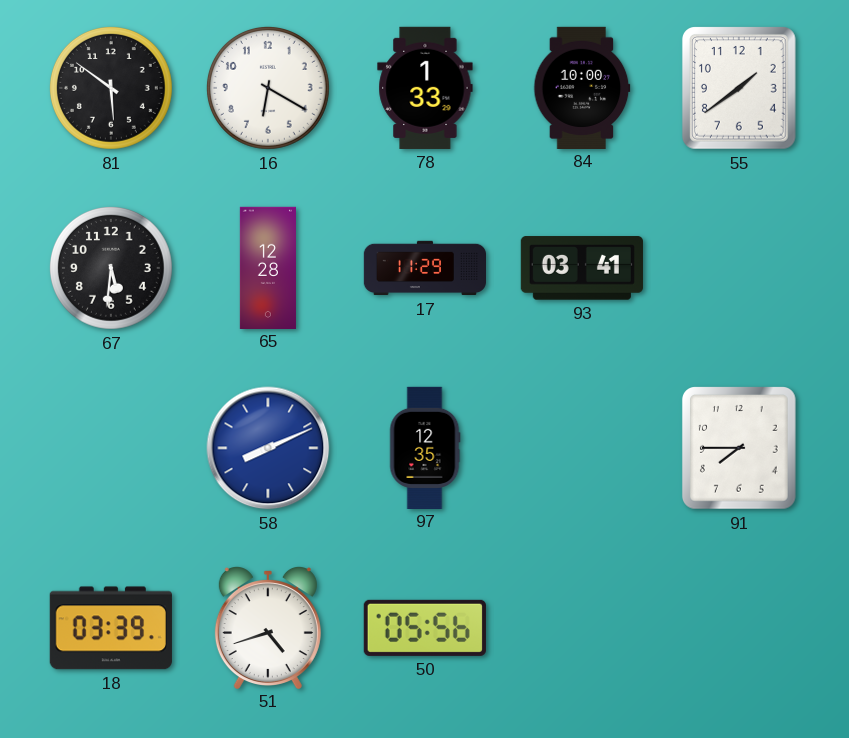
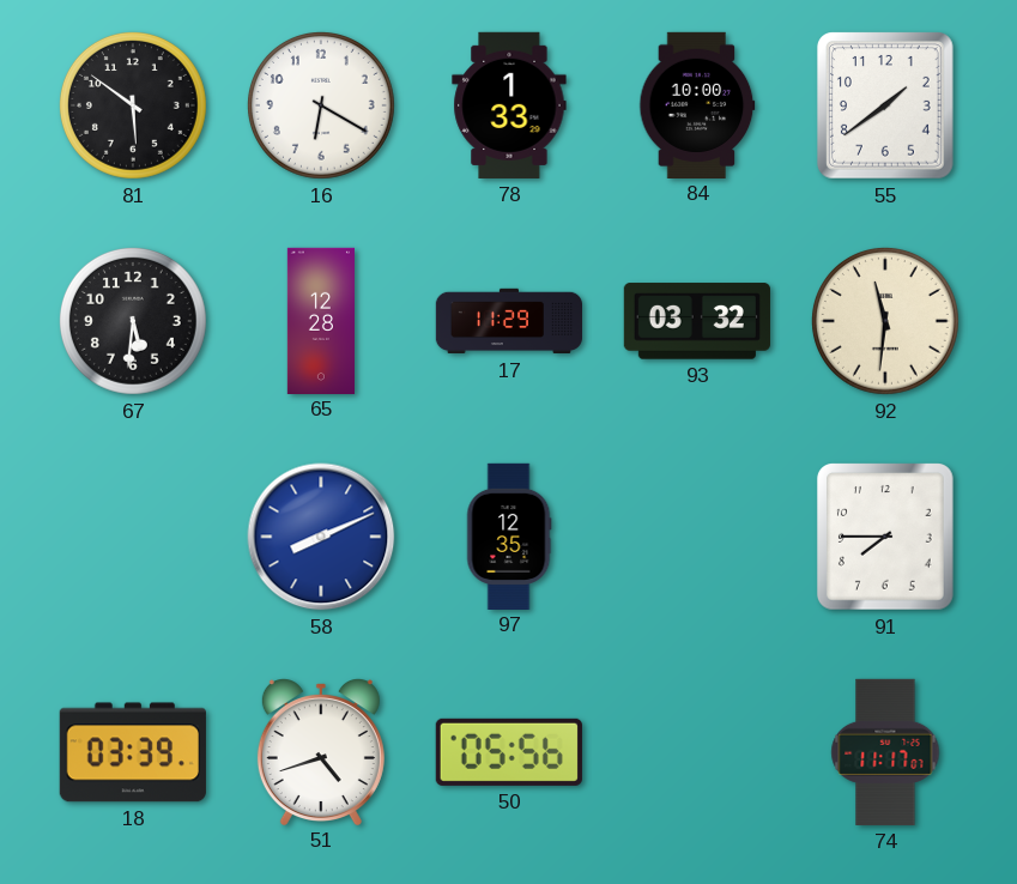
93: 03:41 -> 03:32
92: none -> 11:31
74: none -> 11:17
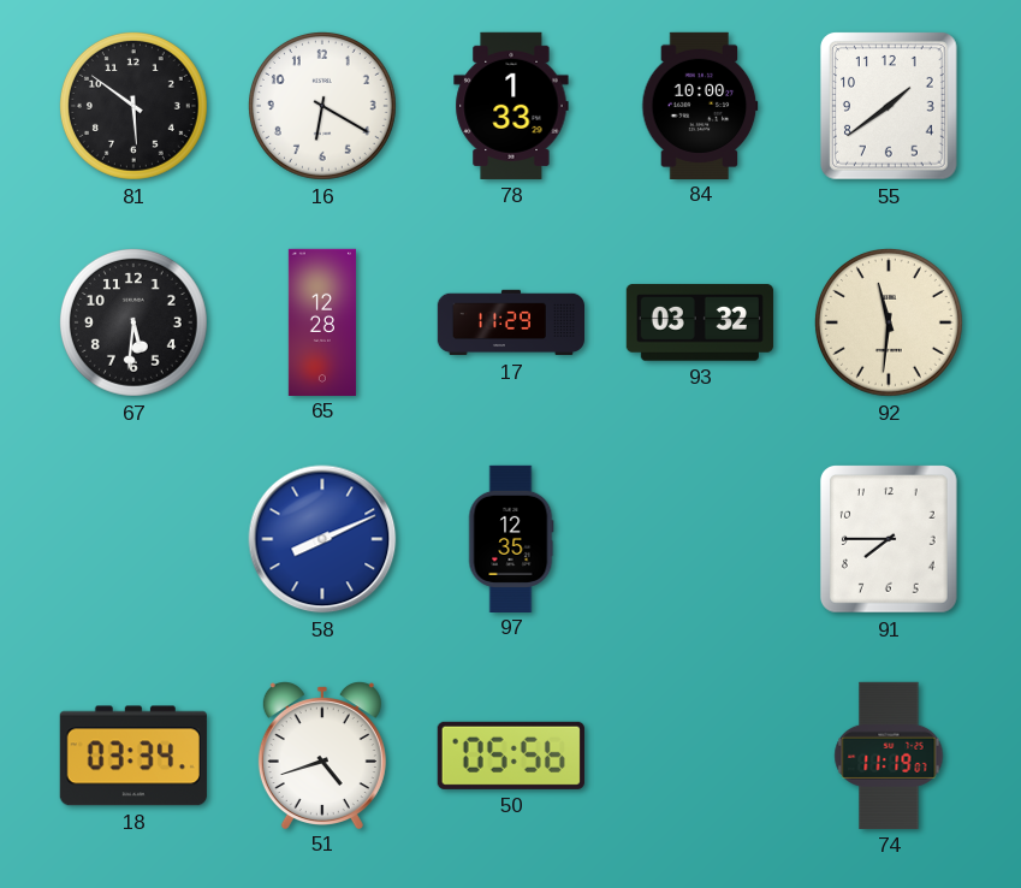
18: 03:39 -> 03:34
74: 11:17 -> 11:19
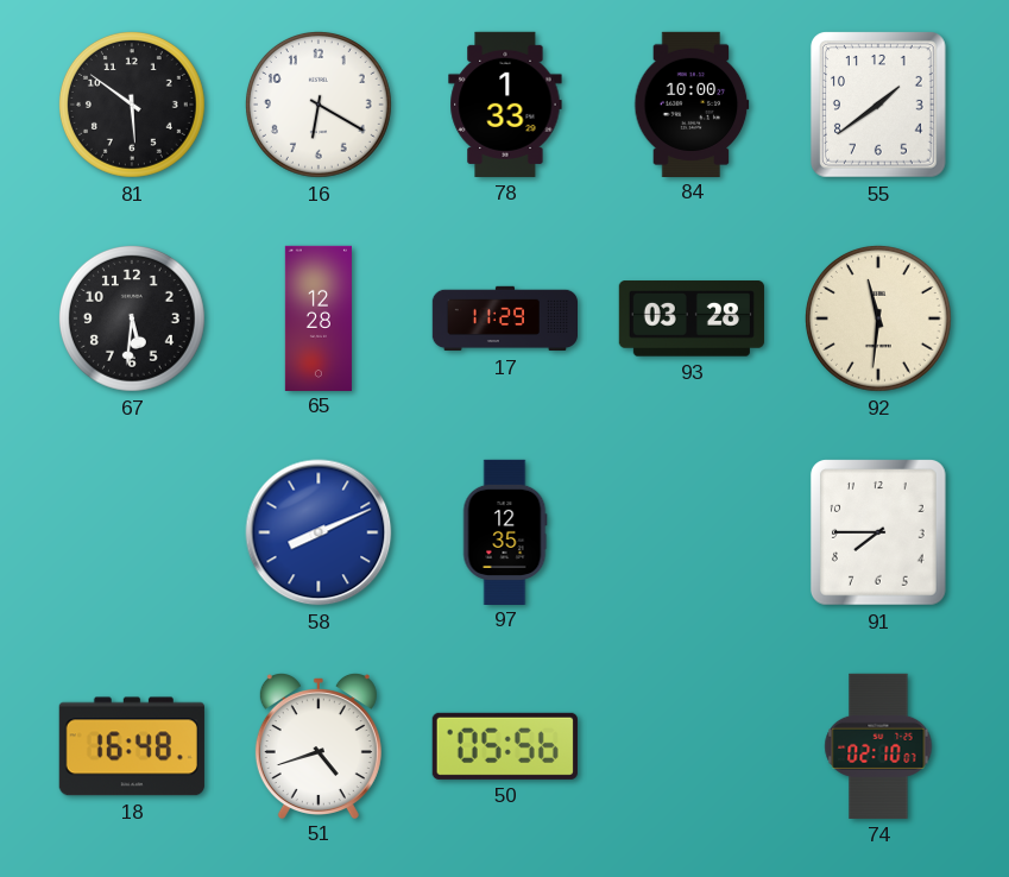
93: 03:32 -> 03:28
18: 03:34 -> 16:48
74: 11:19 -> 02:10
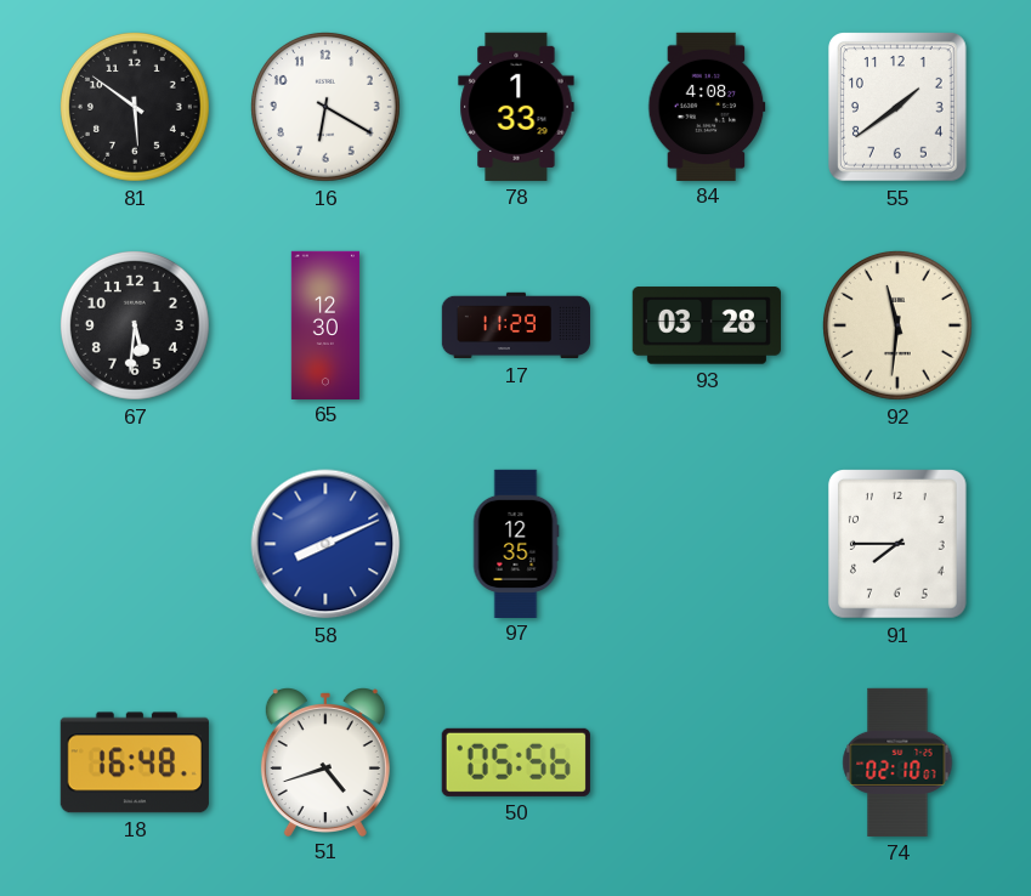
84: 10:00 -> 4:08
65: 12:28 -> 12:30
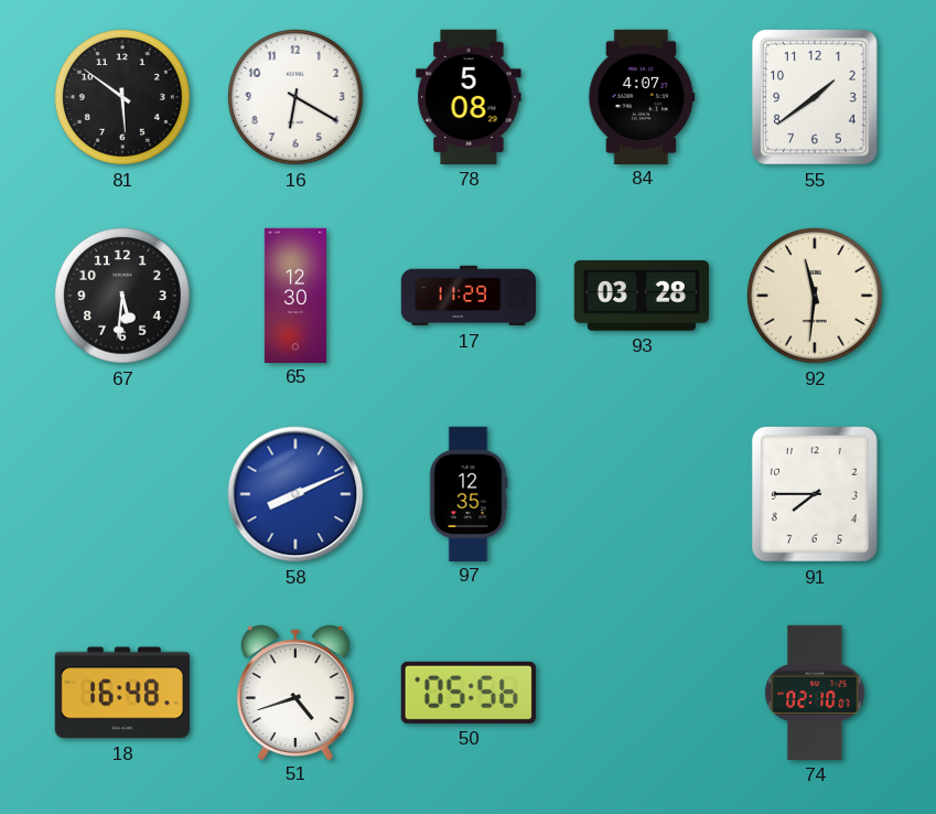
78: 1:33 -> 5:08
84: 4:08 -> 4:07
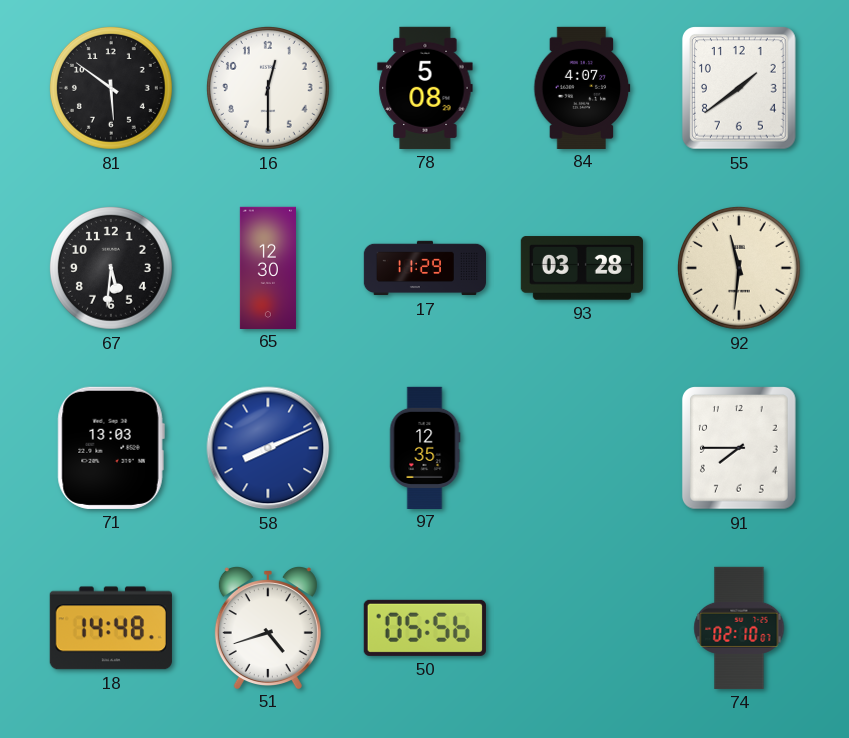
16: 6:20 -> 12:30
71: none -> 13:03
18: 16:48 -> 14:48
